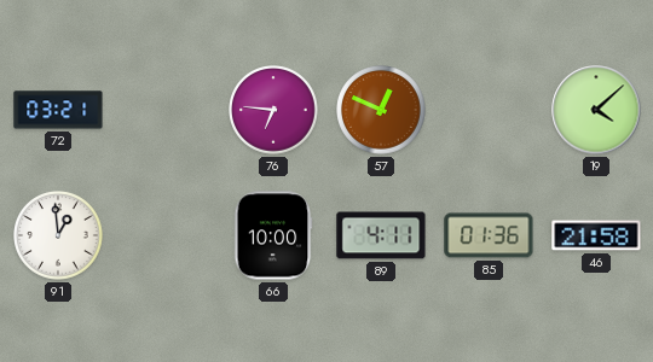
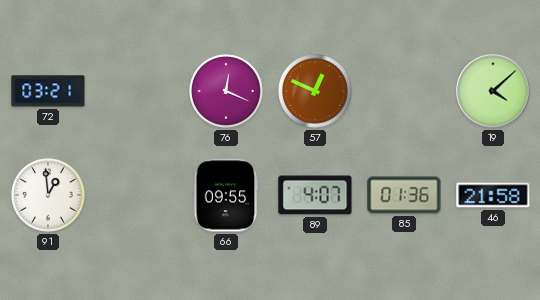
76: 6:46 -> 12:19
66: 10:00 -> 09:55
89: 4:11 -> 4:07
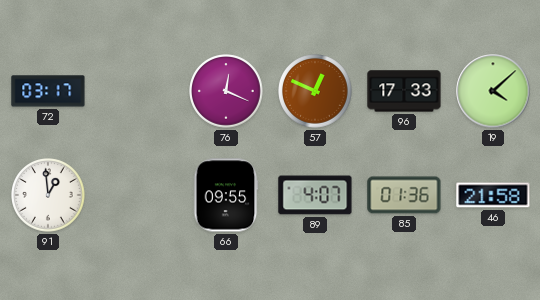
72: 03:21 -> 03:17
96: none -> 17:33
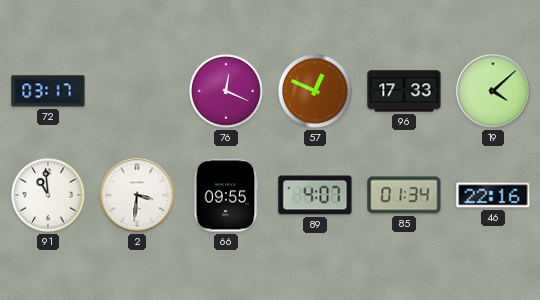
91: 12:59 -> 10:59
2: none -> 3:31
85: 01:36 -> 01:34
46: 21:58 -> 22:16
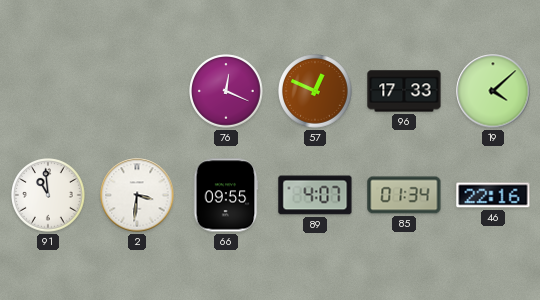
72: 03:17 -> none
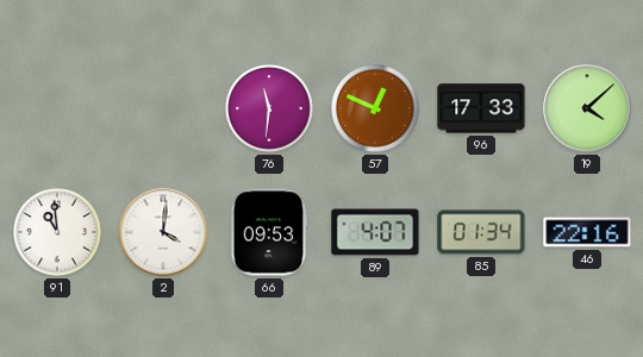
76: 12:19 -> 11:31
2: 3:31 -> 4:01
66: 09:55 -> 09:53
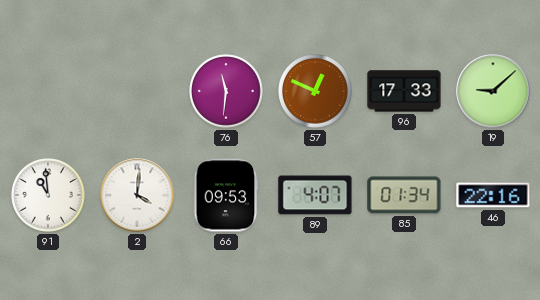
19: 4:08 -> 9:08
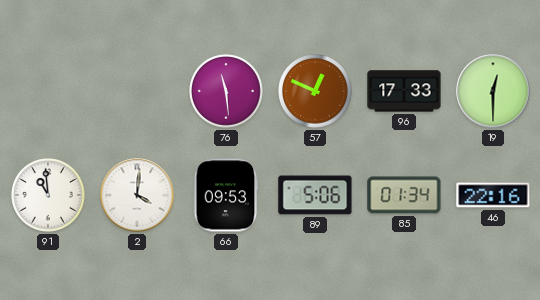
76: 11:31 -> 11:29
19: 9:08 -> 12:30
89: 4:07 -> 5:06
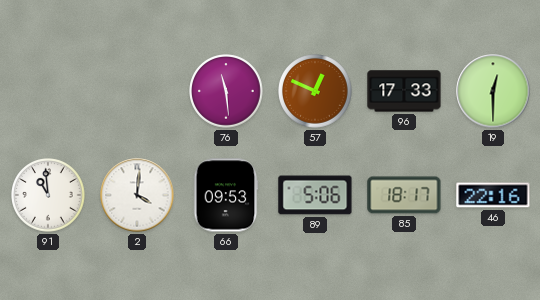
85: 01:34 -> 18:17
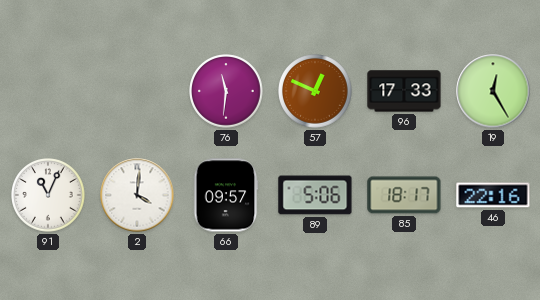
76: 11:29 -> 11:31
19: 12:30 -> 12:25
91: 10:59 -> 11:04
66: 09:53 -> 09:57
